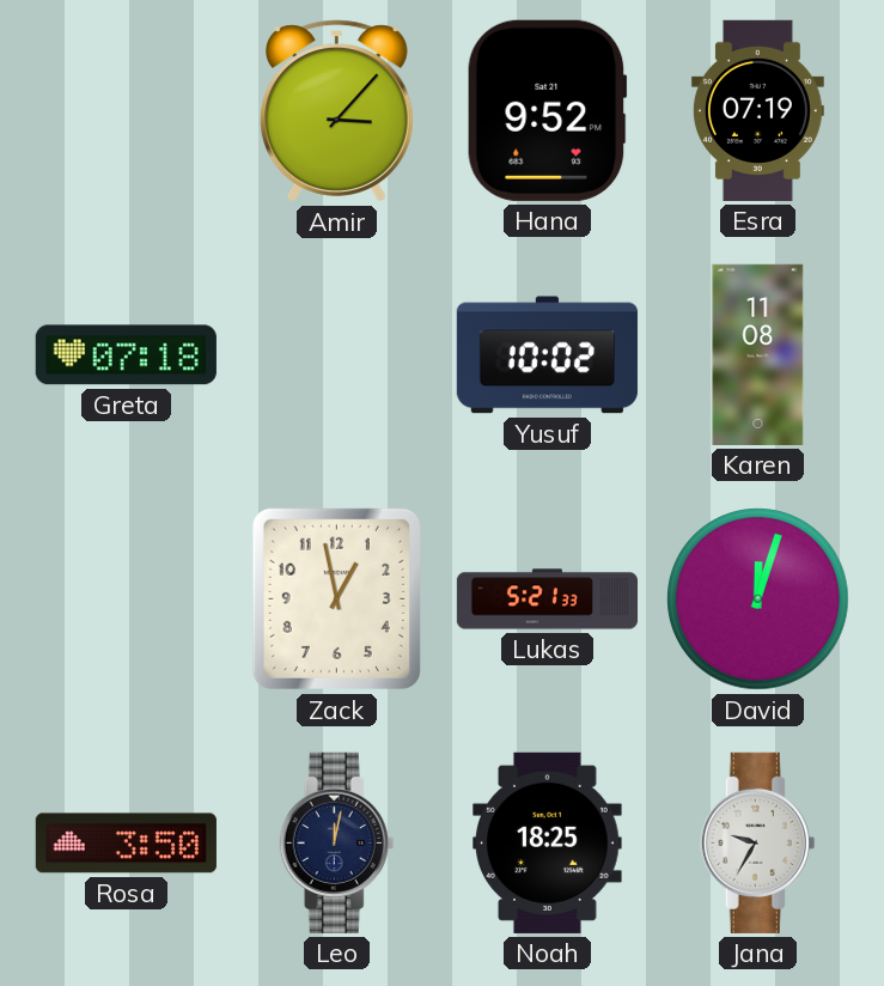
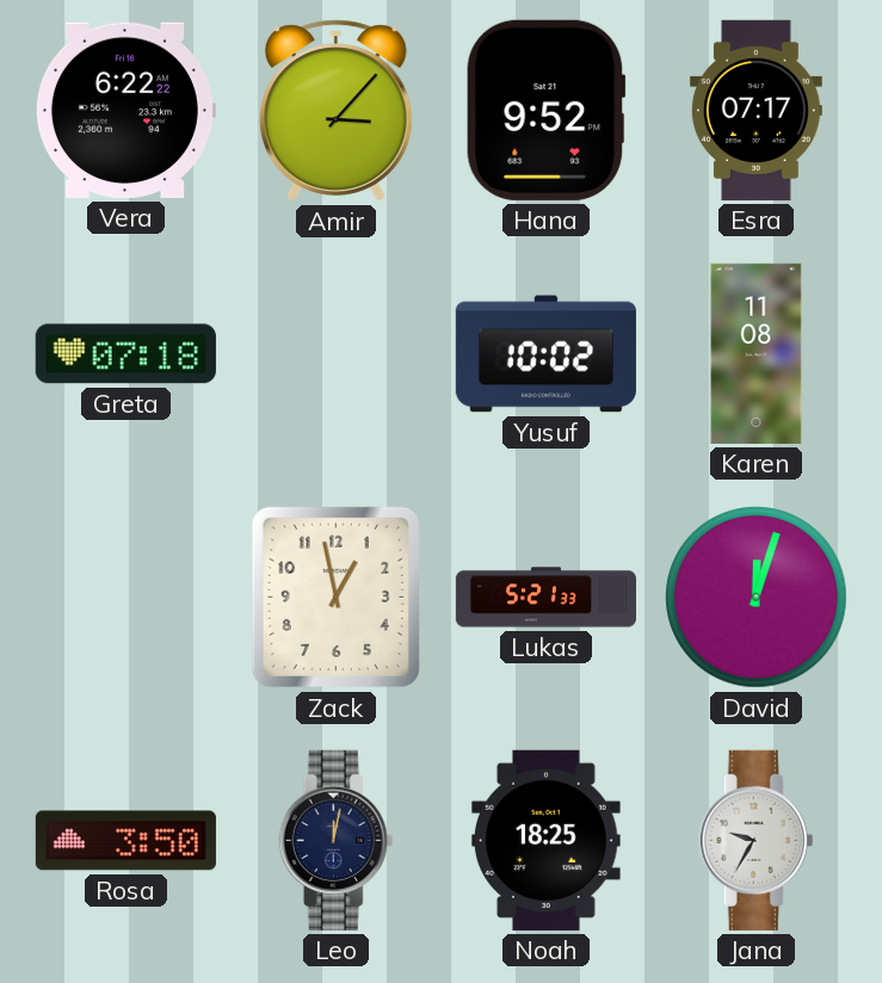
Vera: none -> 6:22
Esra: 07:19 -> 07:17
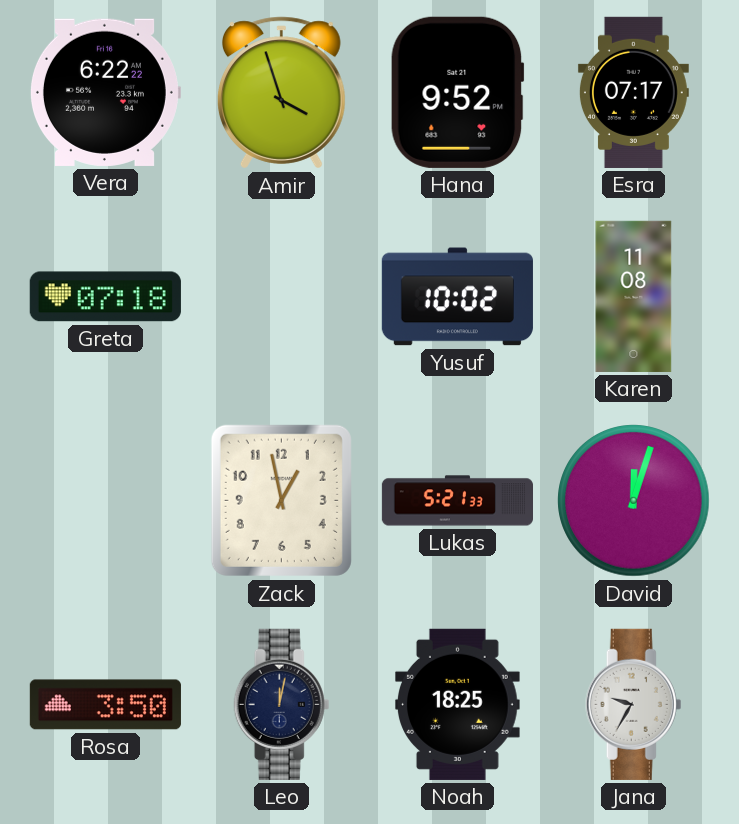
Amir: 3:07 -> 3:57
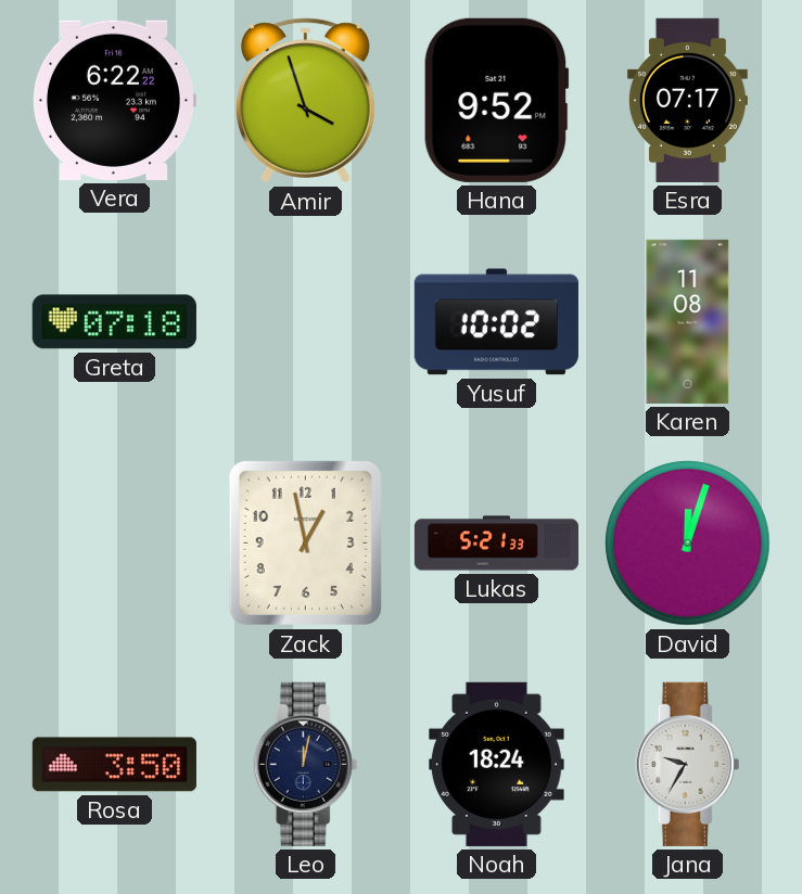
Noah: 18:25 -> 18:24
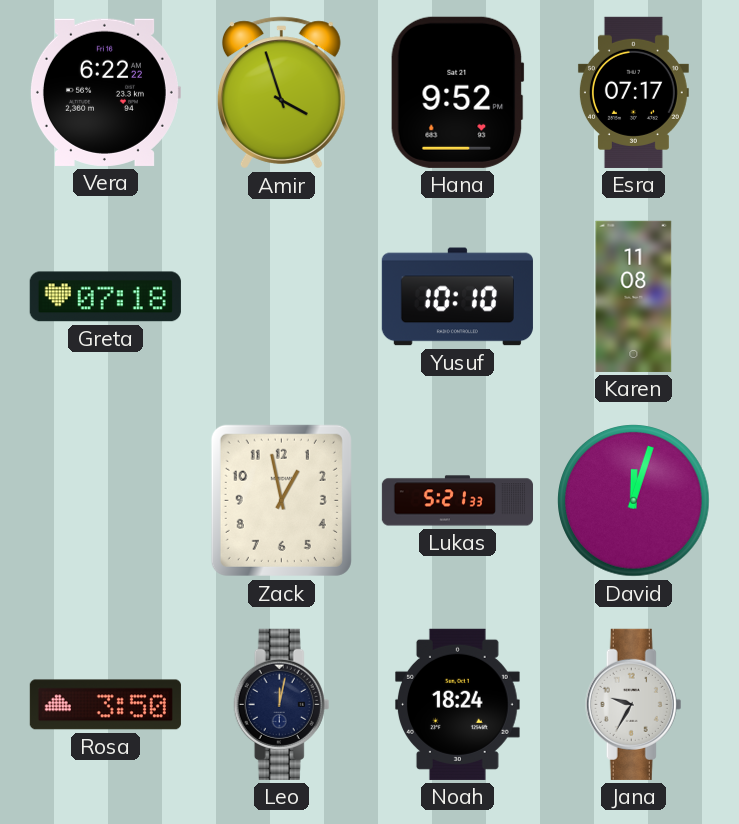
Yusuf: 10:02 -> 10:10
